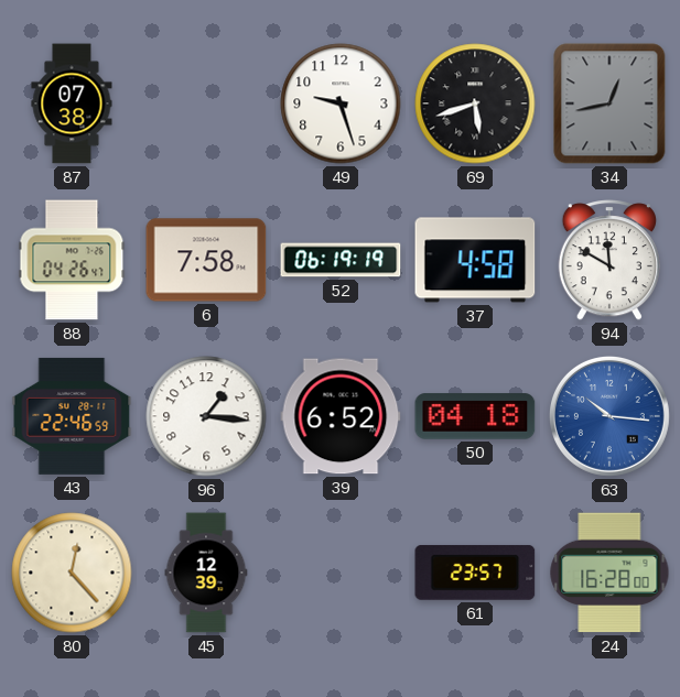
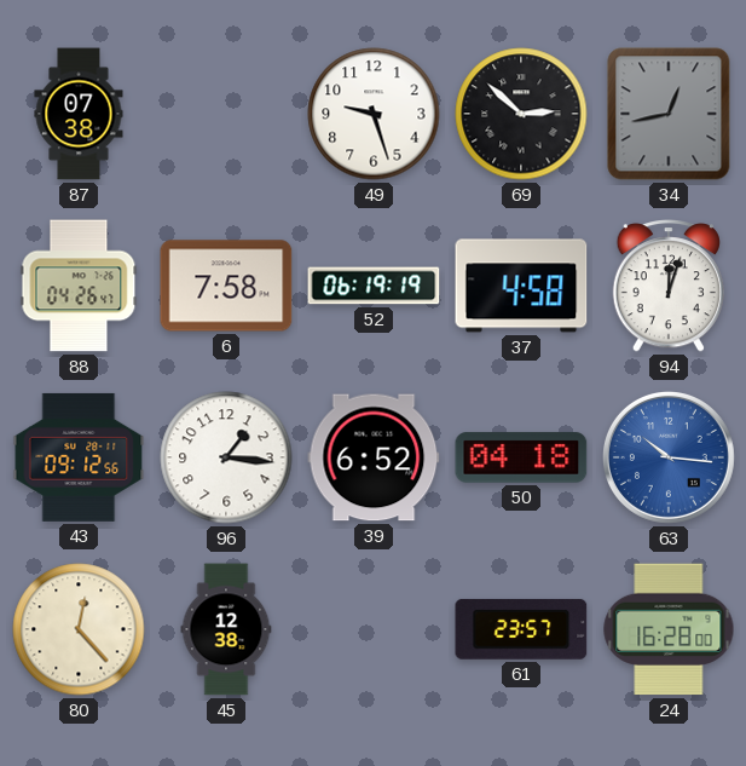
69: 5:42 -> 2:52
94: 11:50 -> 12:03
43: 22:46 -> 09:12
45: 12:39 -> 12:38
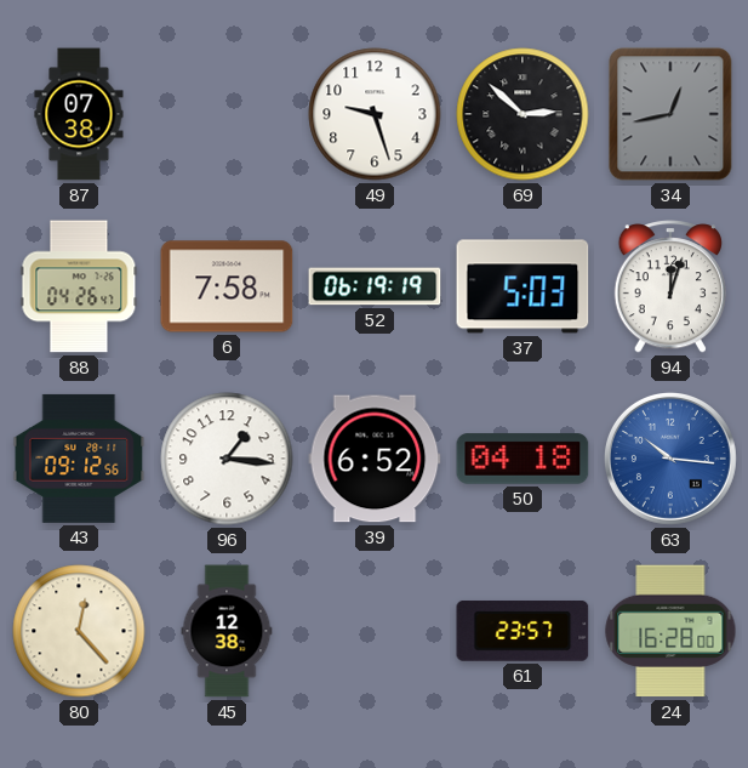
37: 4:58 -> 5:03
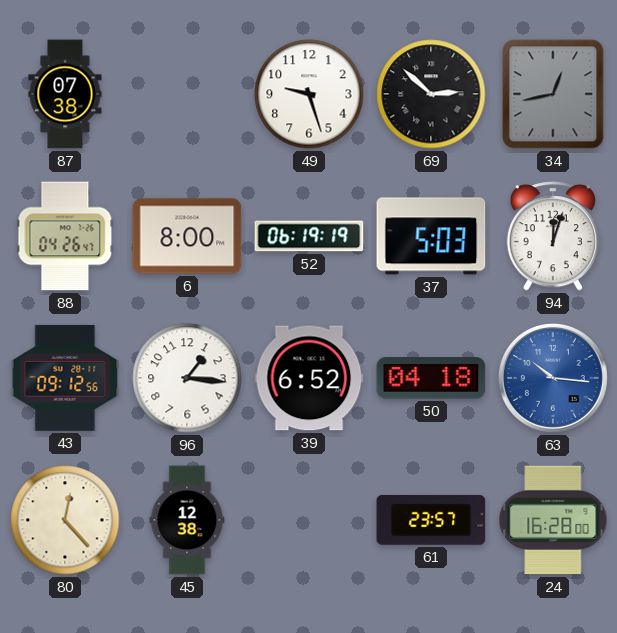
6: 7:58 -> 8:00
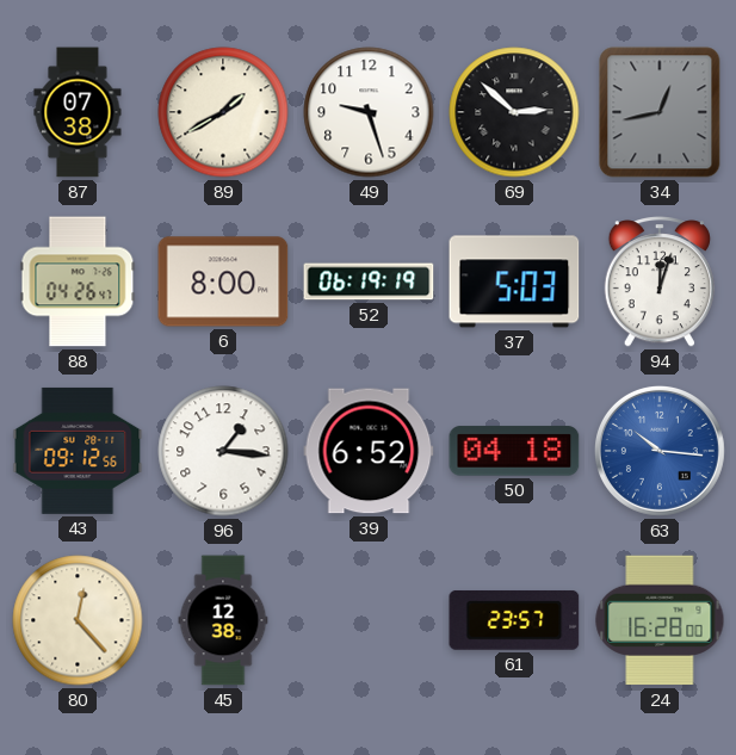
89: none -> 1:40
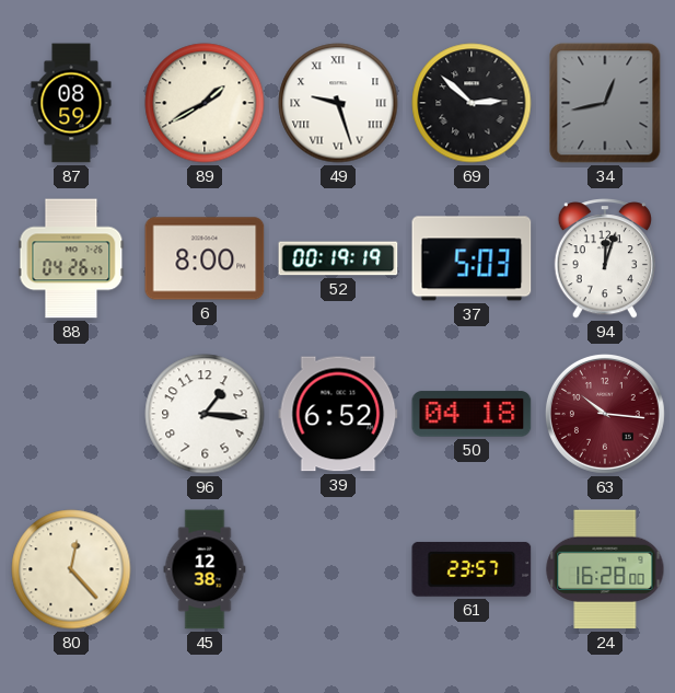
87: 07:38 -> 08:59
49 numerals: Arabic -> Roman
52: 06:19 -> 00:19
43: 09:12 -> none
63 dial: blue -> burgundy
